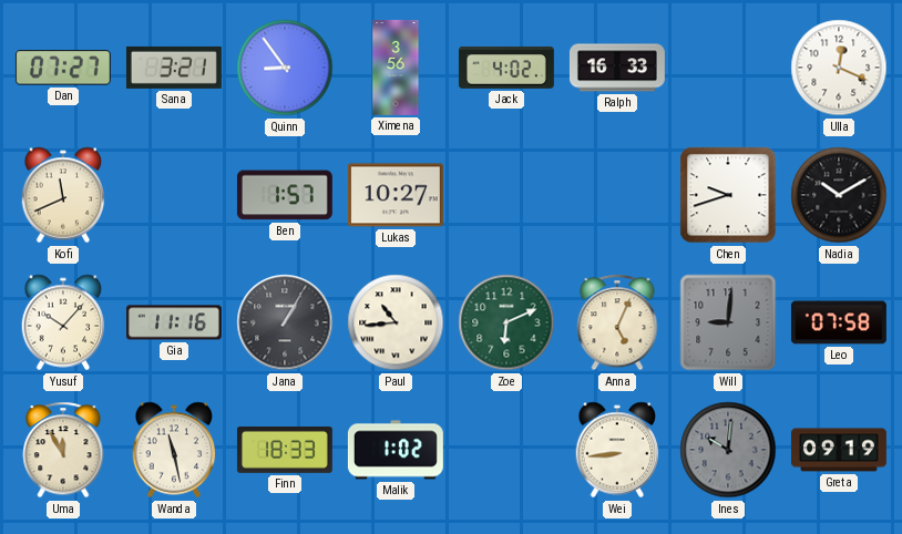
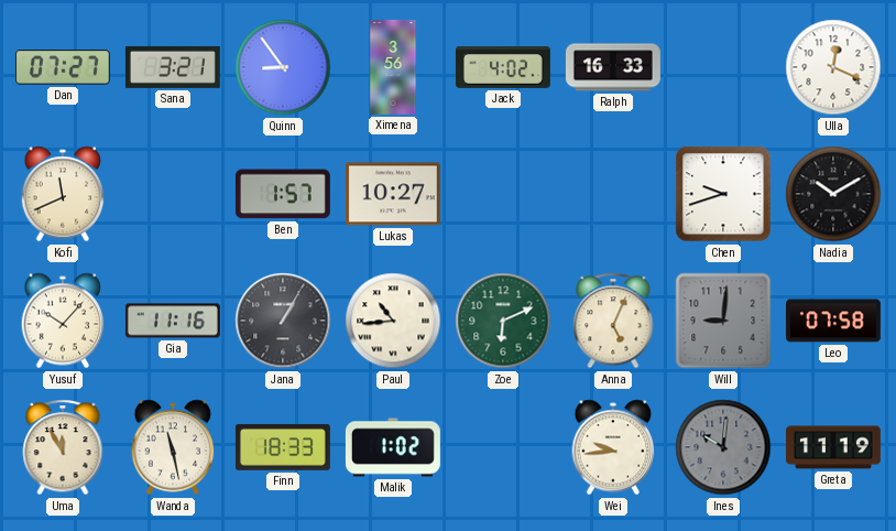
Wei: 8:44 -> 9:44
Greta: 09:19 -> 11:19
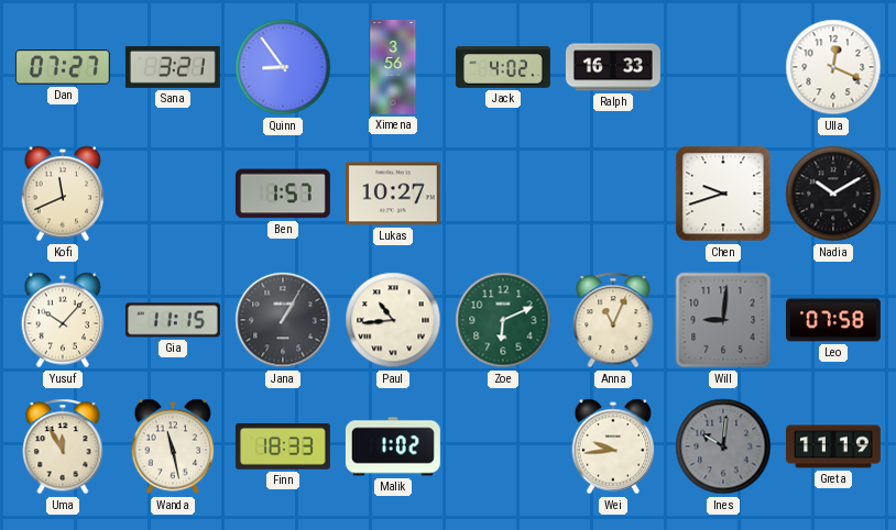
Gia: 11:16 -> 11:15
Anna: 5:04 -> 11:04
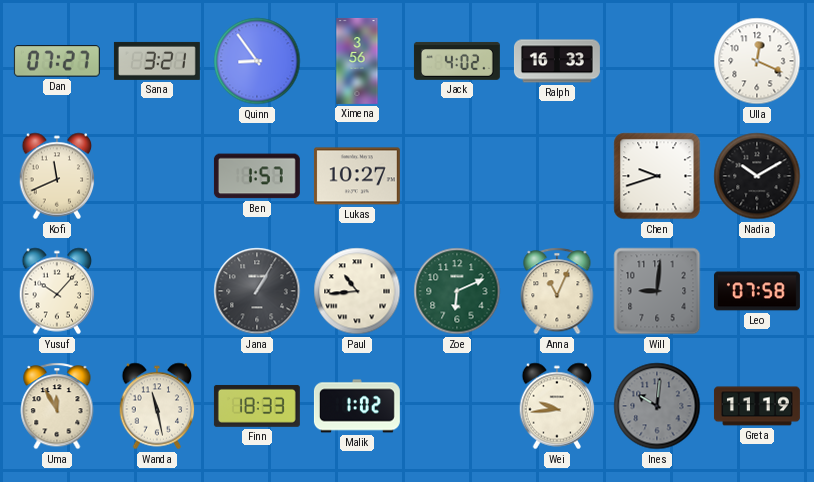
Gia: 11:15 -> none
